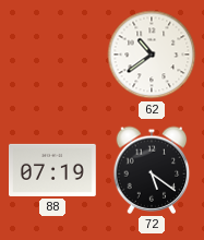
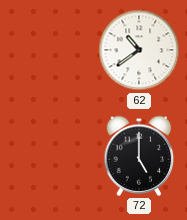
88: 07:19 -> none
72: 5:21 -> 5:00
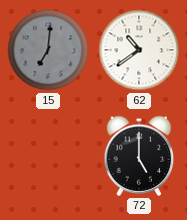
15: none -> 7:01
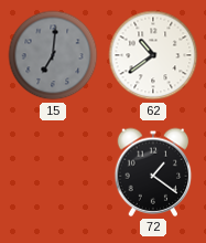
72: 5:00 -> 1:21
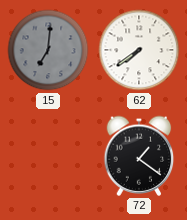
62: 10:39 -> 7:39
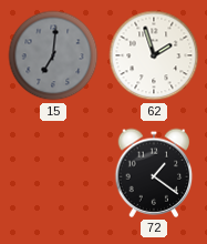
62: 7:39 -> 1:57
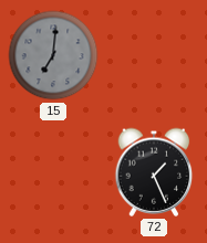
62: 1:57 -> none
72: 1:21 -> 1:26
